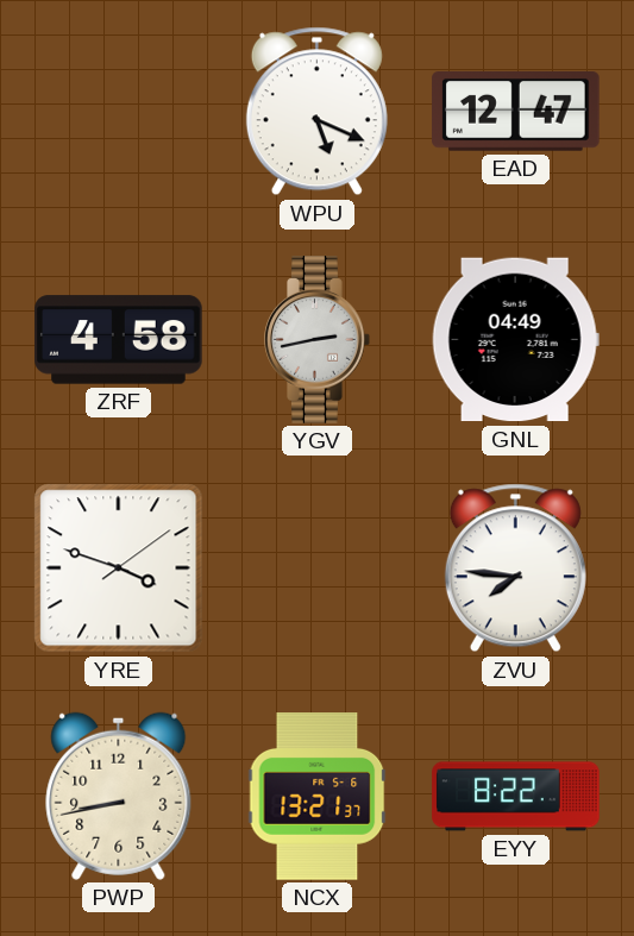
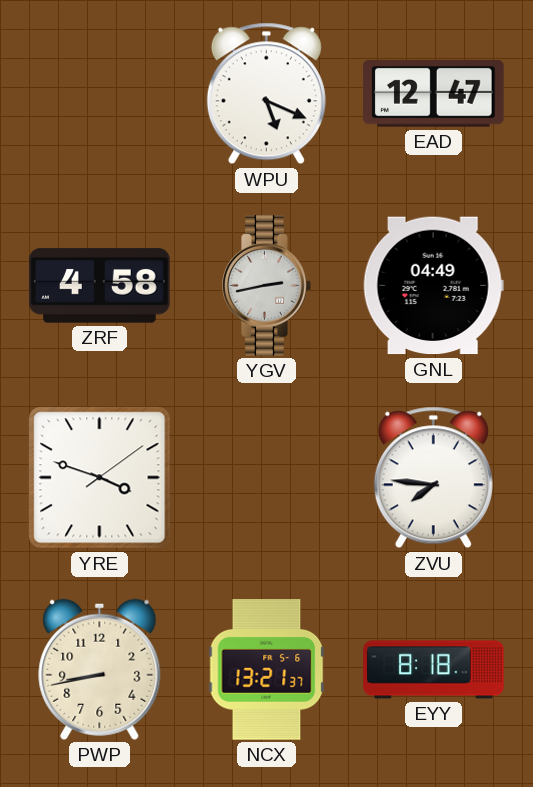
EYY: 8:22 -> 8:18
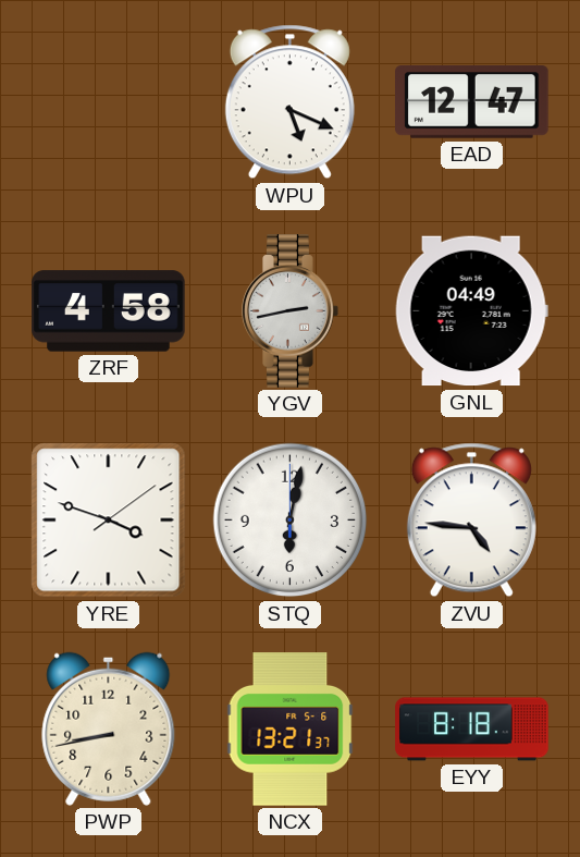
STQ: none -> 6:02
ZVU: 7:46 -> 4:46
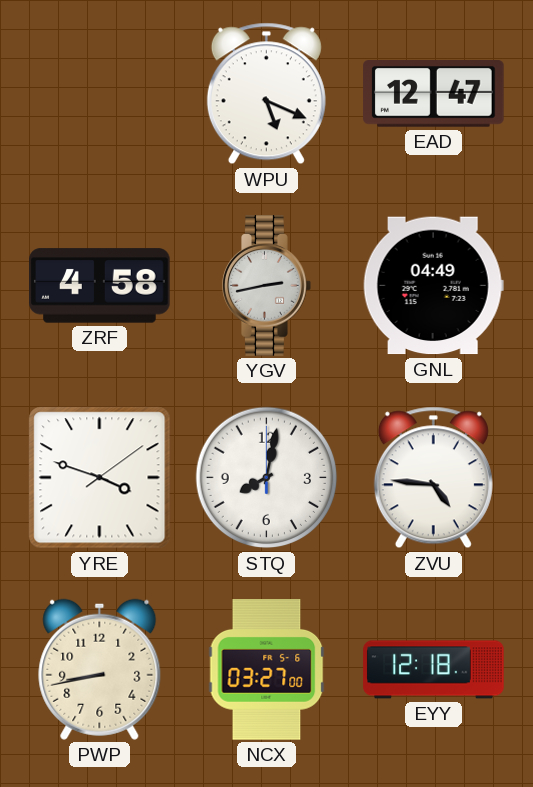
STQ: 6:02 -> 8:02
NCX: 13:21 -> 03:27
EYY: 8:18 -> 12:18
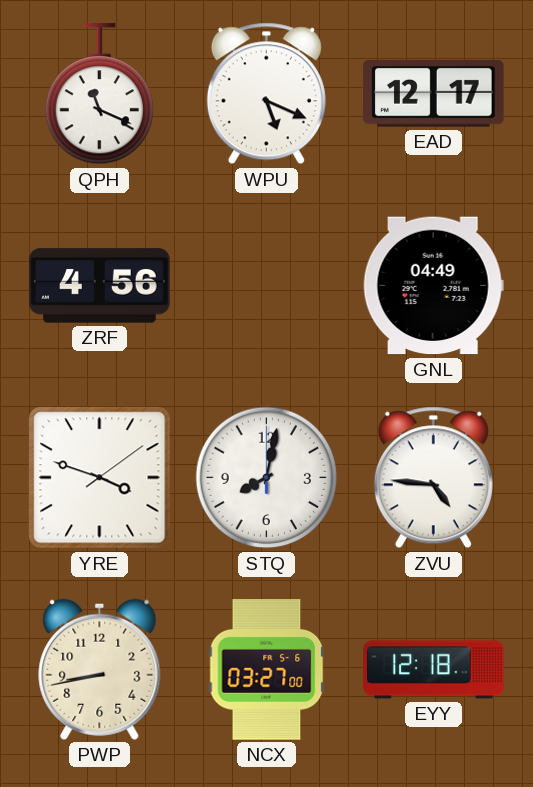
QPH: none -> 11:19
EAD: 12:47 -> 12:17
ZRF: 4:58 -> 4:56
YGV: 2:43 -> none
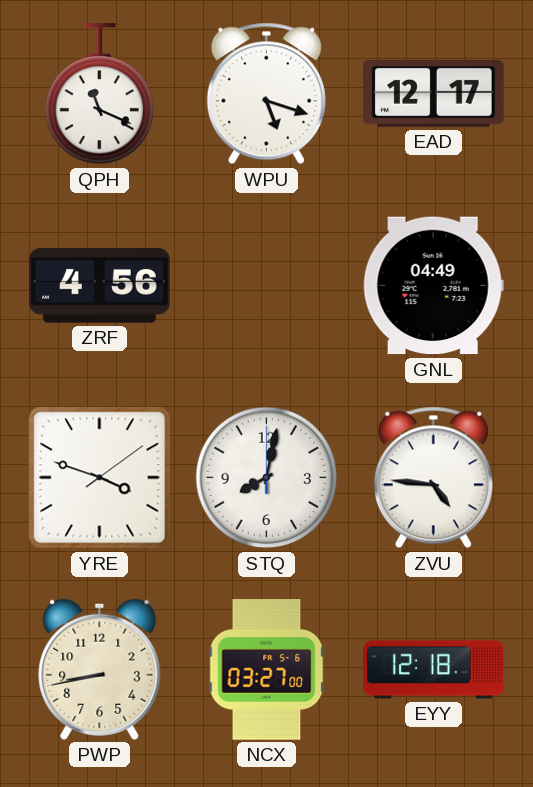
WPU: 5:19 -> 5:18
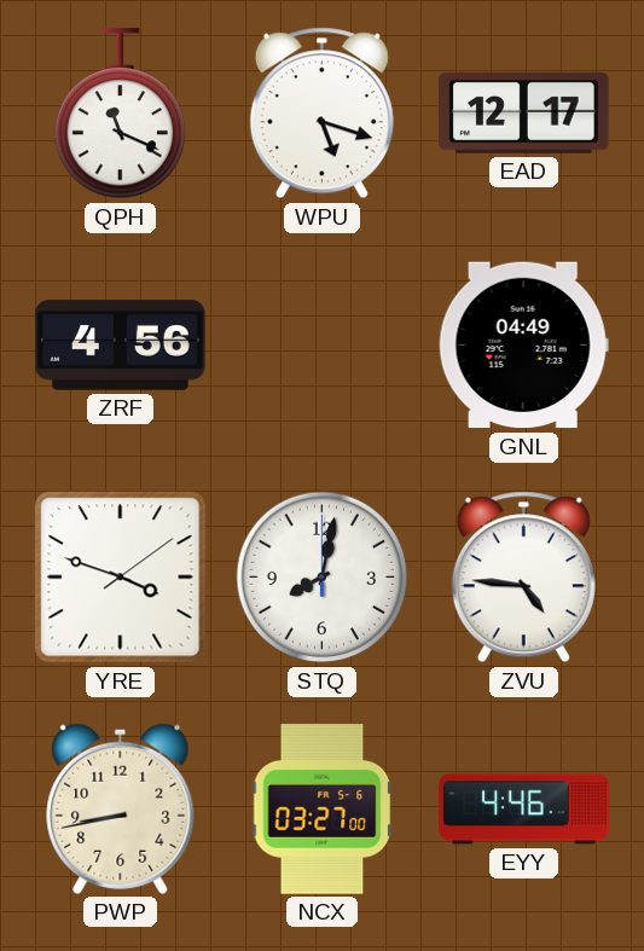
EYY: 12:18 -> 4:46
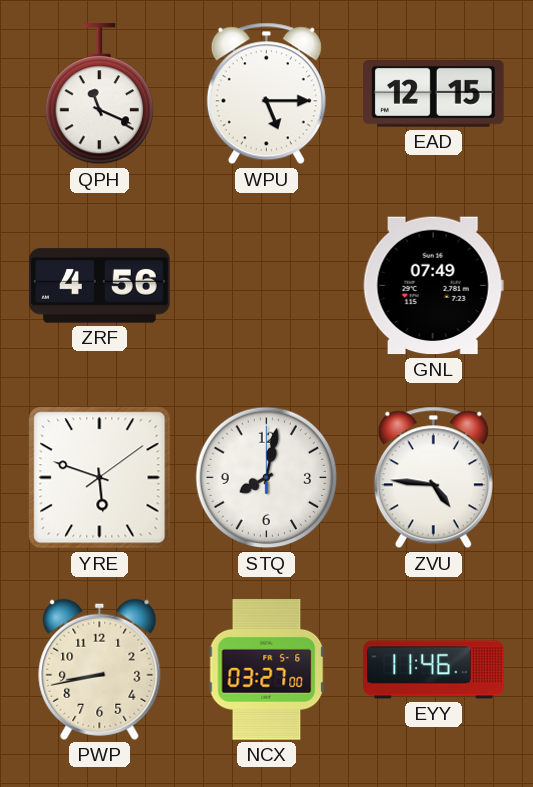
WPU: 5:18 -> 5:15
EAD: 12:17 -> 12:15
GNL: 04:49 -> 07:49
YRE: 3:48 -> 5:48
EYY: 4:46 -> 11:46
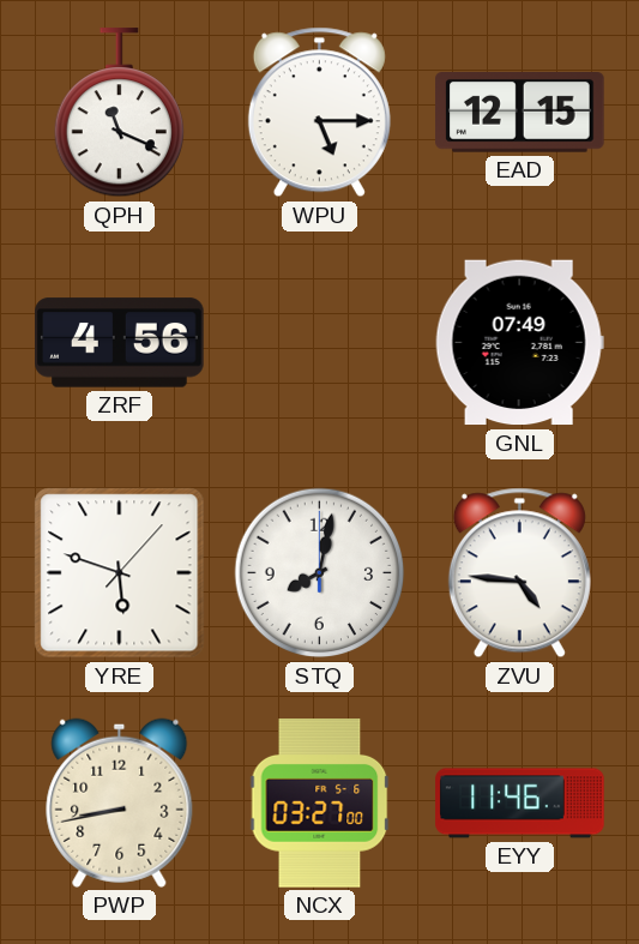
YRE: 5:48:09 -> 5:48:07
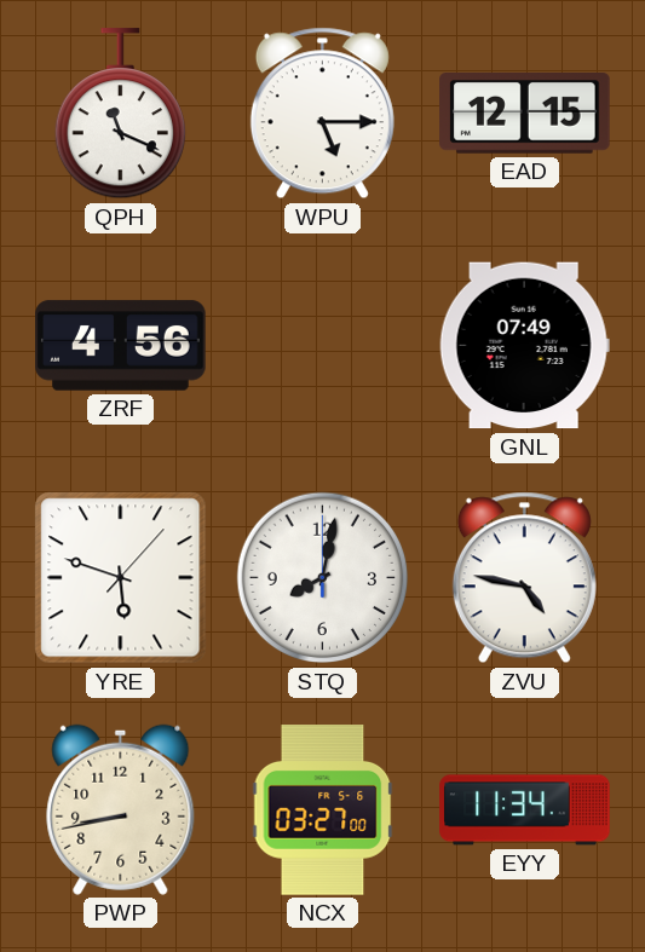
ZVU: 4:46 -> 4:47
EYY: 11:46 -> 11:34
